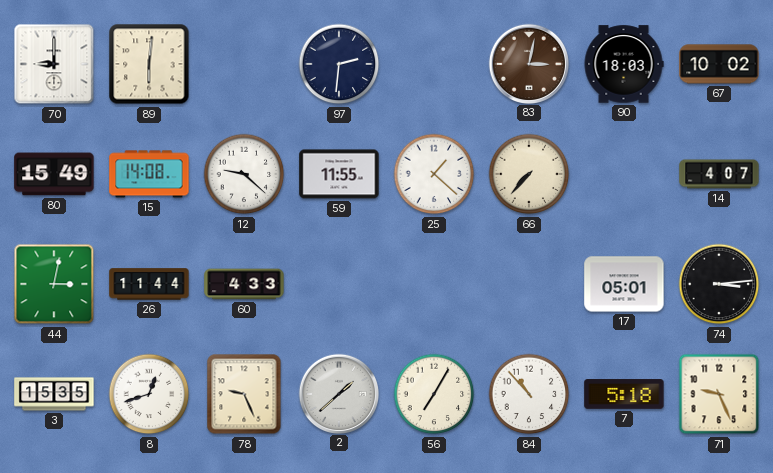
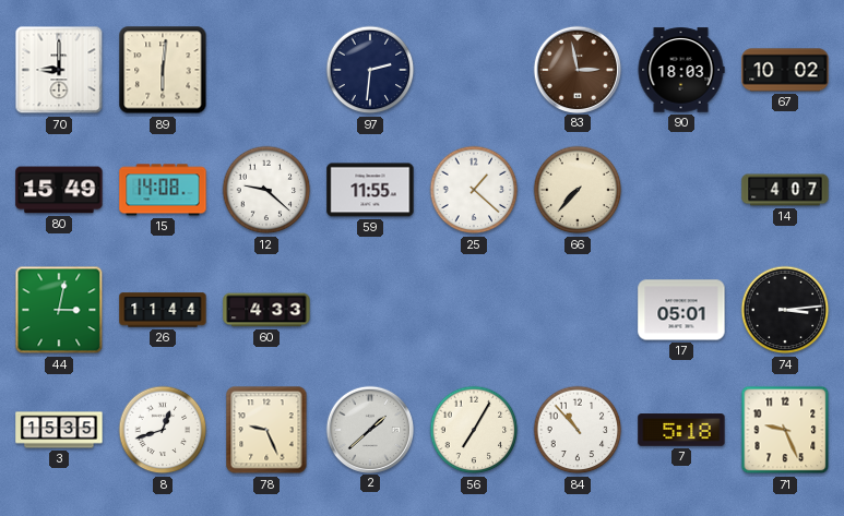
83: 3:02 -> 2:58
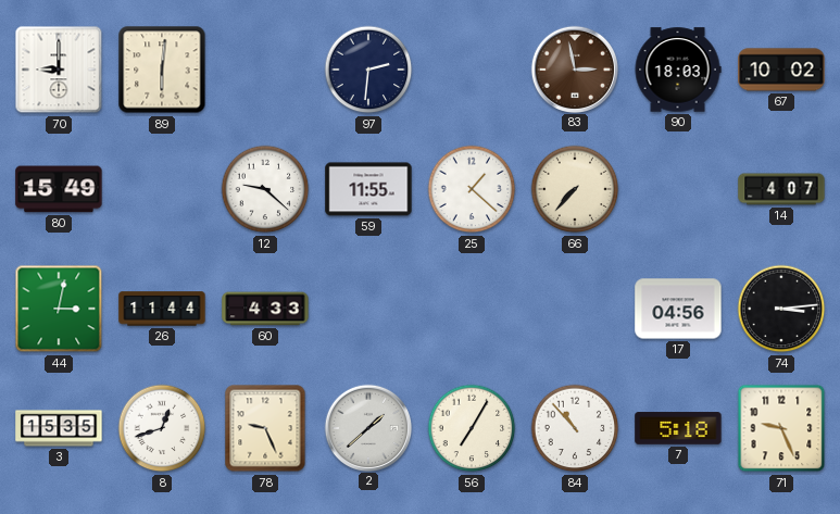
15: 14:08 -> none
17: 05:01 -> 04:56
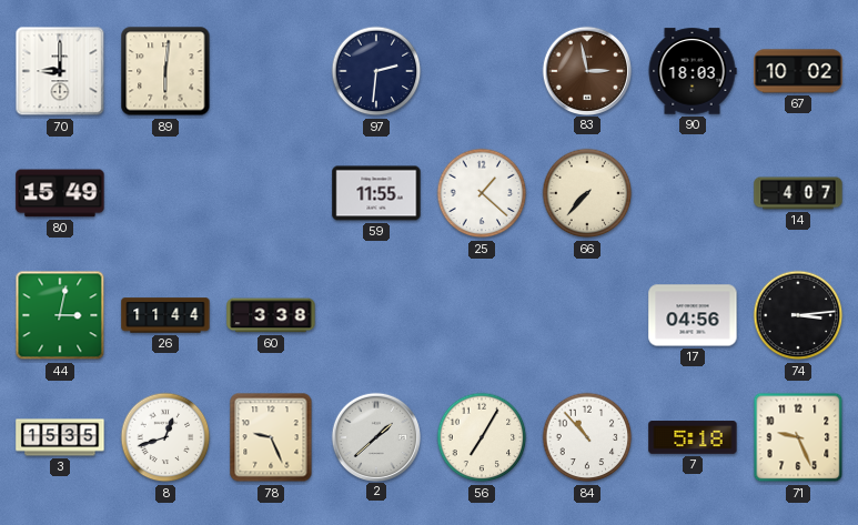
12: 9:22 -> none
60: 4:33 -> 3:38
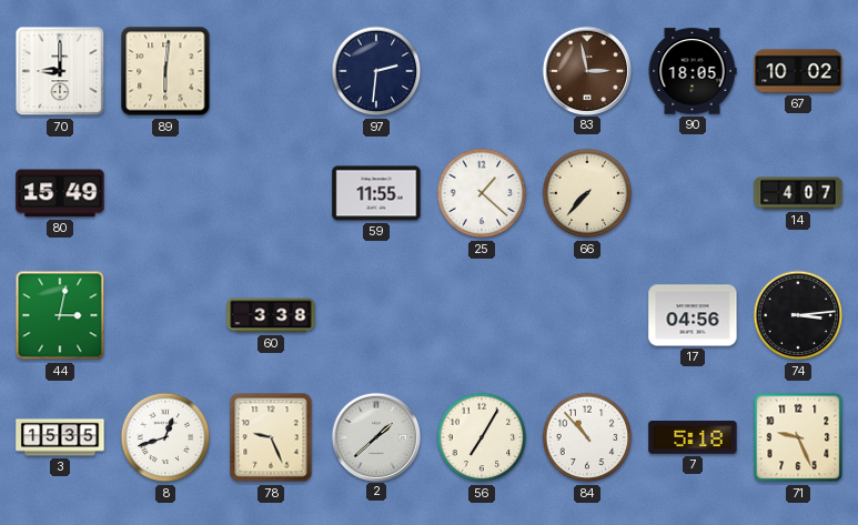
90: 18:03 -> 18:05
26: 11:44 -> none
